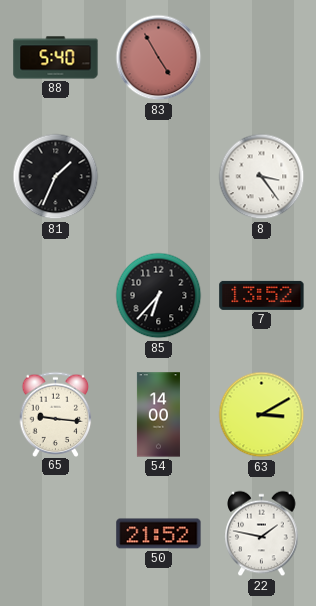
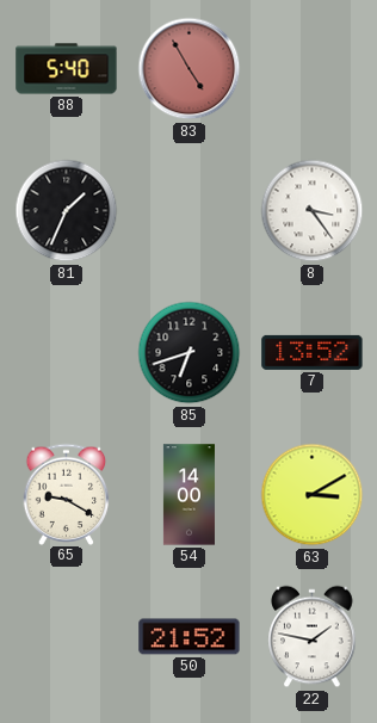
85: 6:37 -> 6:42
65: 9:16 -> 9:20
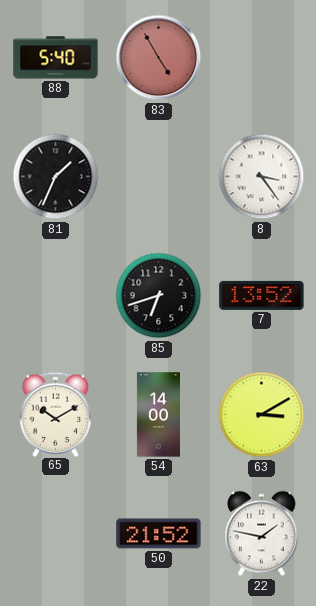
65: 9:20 -> 10:10
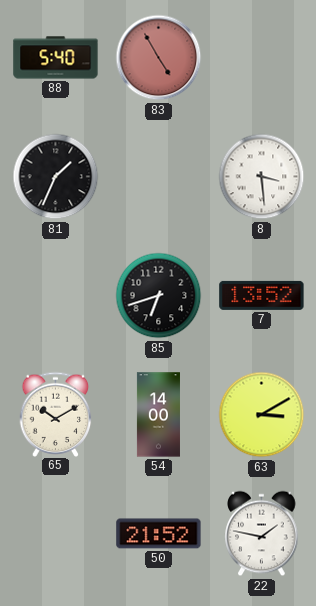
8: 3:24 -> 3:29
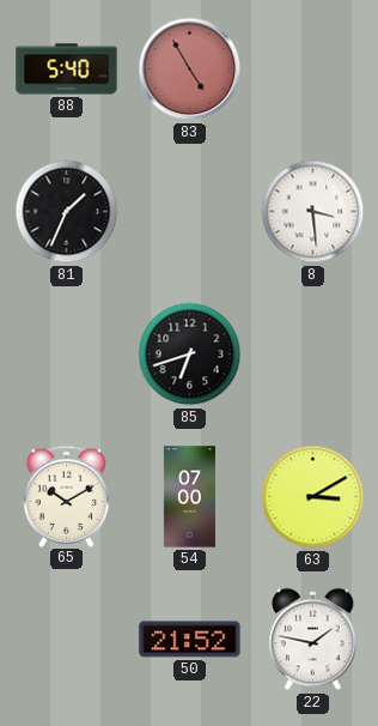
7: 13:52 -> none
54: 14:00 -> 07:00
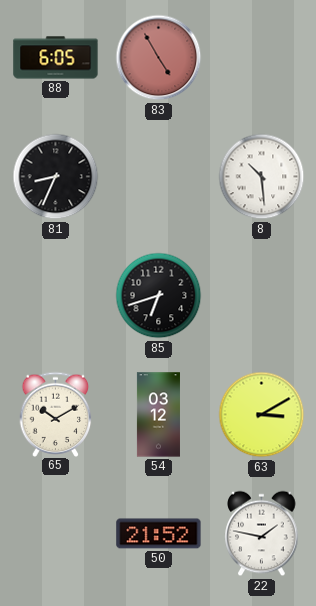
88: 5:40 -> 6:05
81: 1:34 -> 8:34
8: 3:29 -> 10:29
54: 07:00 -> 03:12
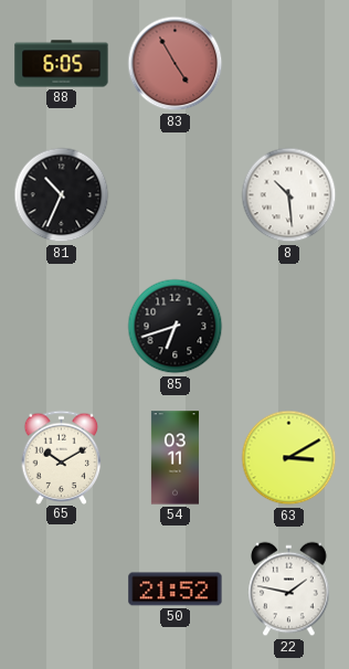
81: 8:34 -> 10:34
54: 03:12 -> 03:11
